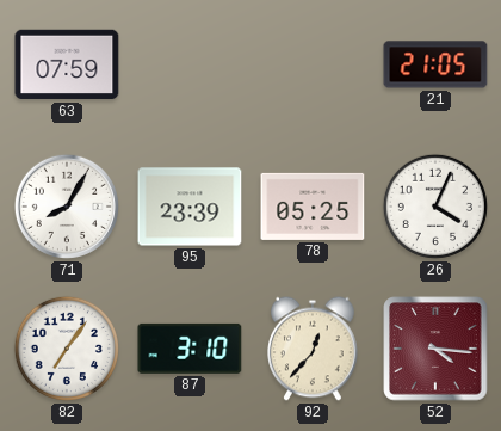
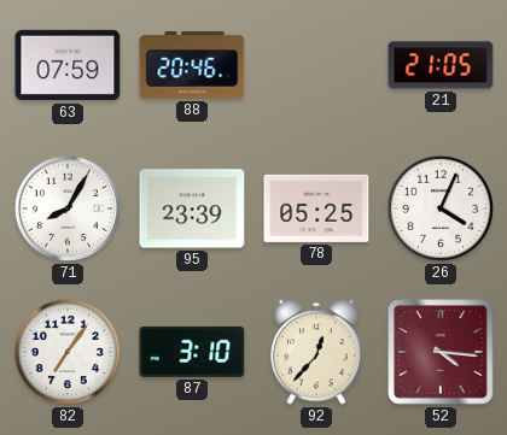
88: none -> 20:46
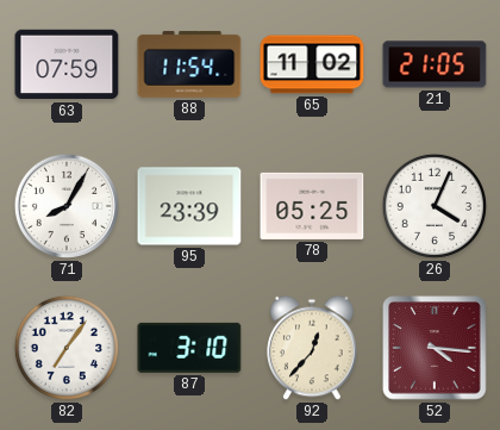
88: 20:46 -> 11:54
65: none -> 11:02
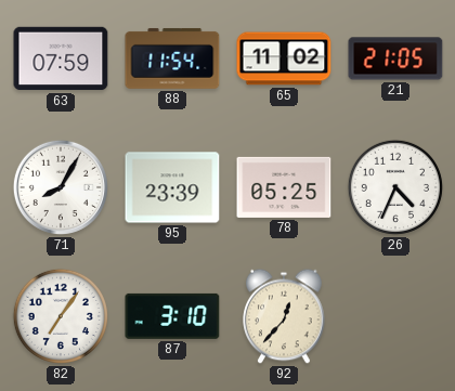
26: 4:04 -> 4:34
52: 4:16 -> none
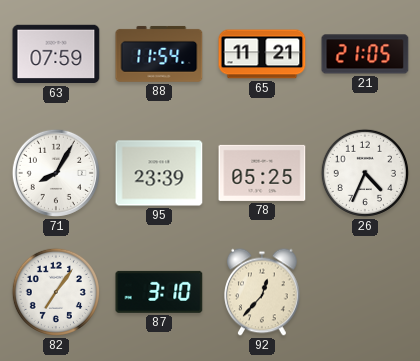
65: 11:02 -> 11:21
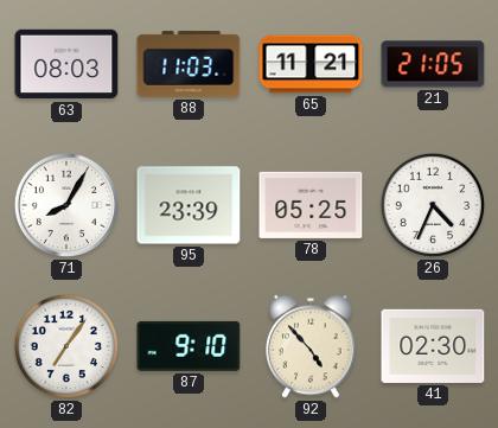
63: 07:59 -> 08:03
88: 11:54 -> 11:03
87: 3:10 -> 9:10
92: 12:37 -> 4:53
41: none -> 02:30
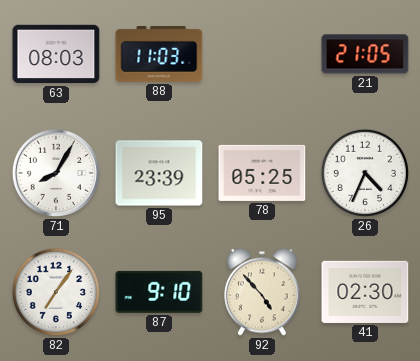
65: 11:21 -> none
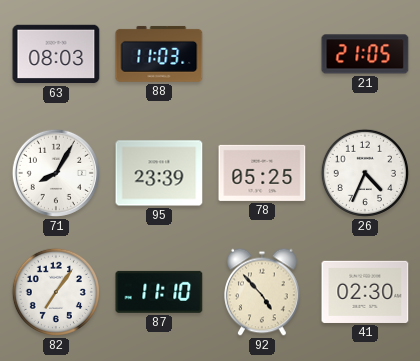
87: 9:10 -> 11:10
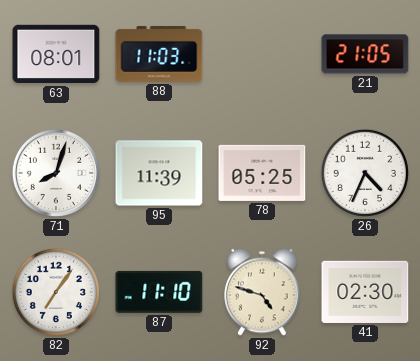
63: 08:03 -> 08:01
71: 8:05 -> 8:03
95: 23:39 -> 11:39
92: 4:53 -> 4:48
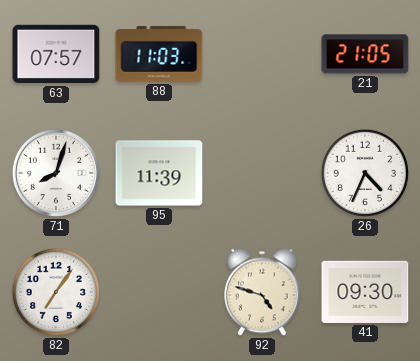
63: 08:01 -> 07:57
78: 05:25 -> none
87: 11:10 -> none
41: 02:30 -> 09:30
